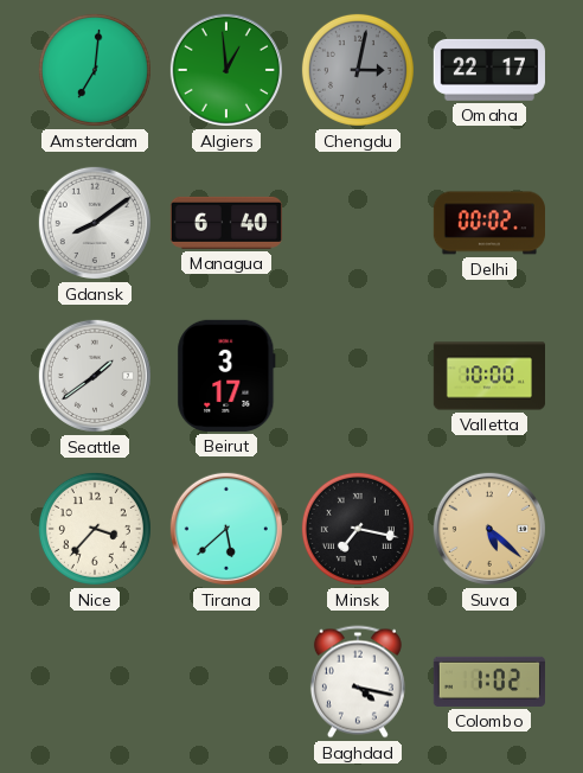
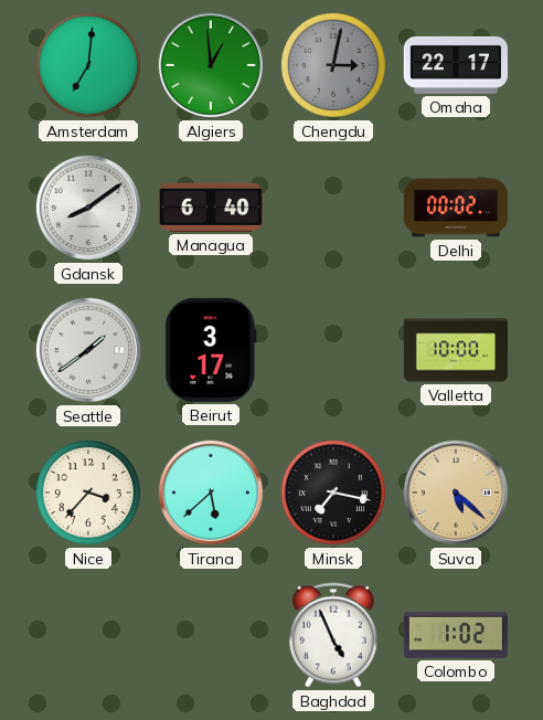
Baghdad: 4:17 -> 4:56
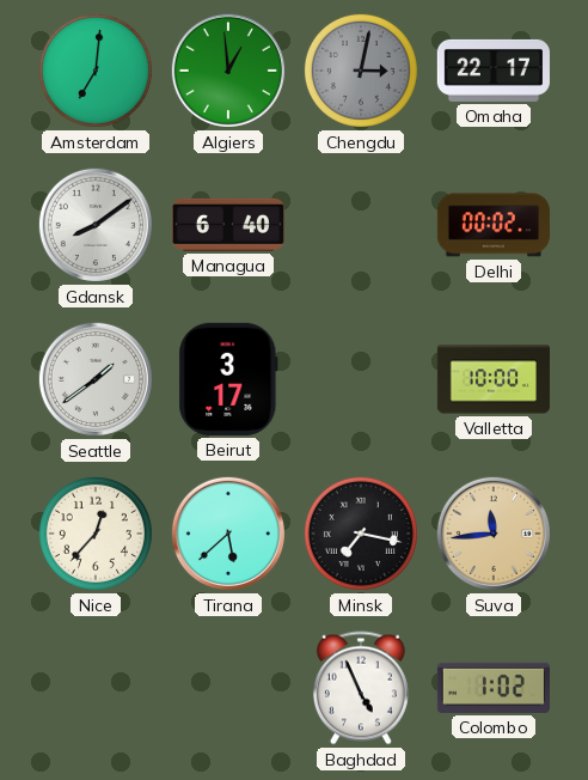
Nice: 3:37 -> 12:37
Suva: 5:22 -> 11:44
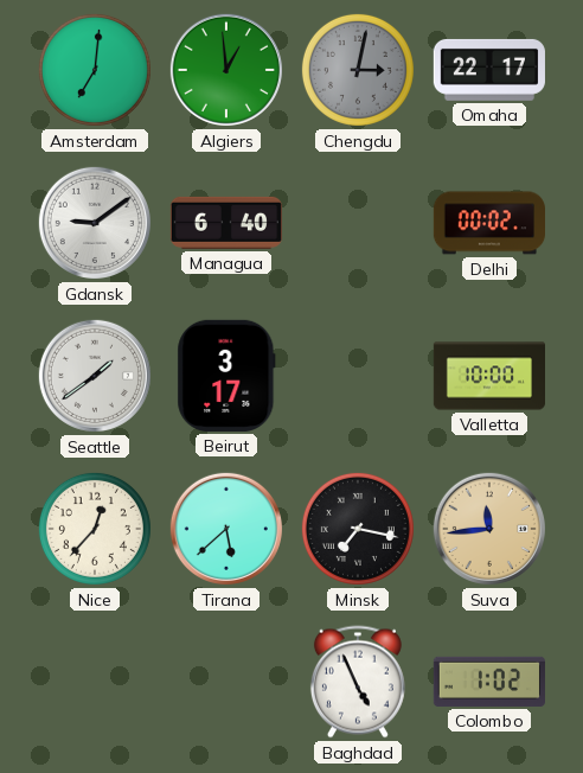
Gdansk: 8:09 -> 9:09
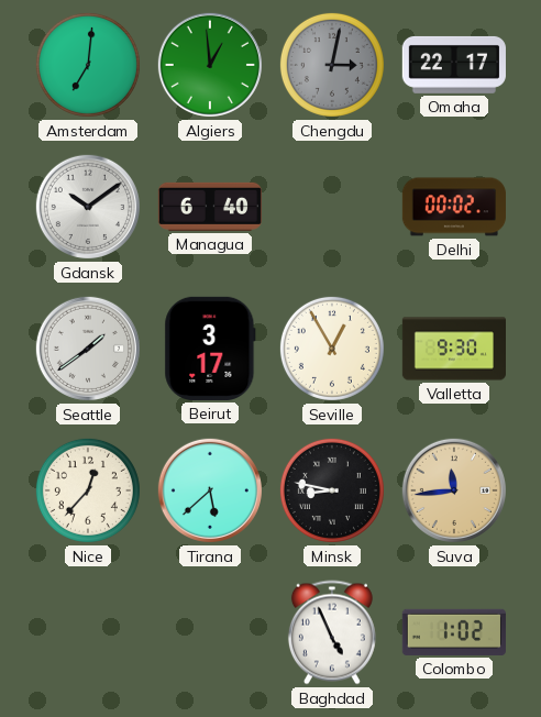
Gdansk: 9:09 -> 10:09
Seville: none -> 12:55
Valletta: 10:00 -> 9:30
Minsk: 7:17 -> 8:47
